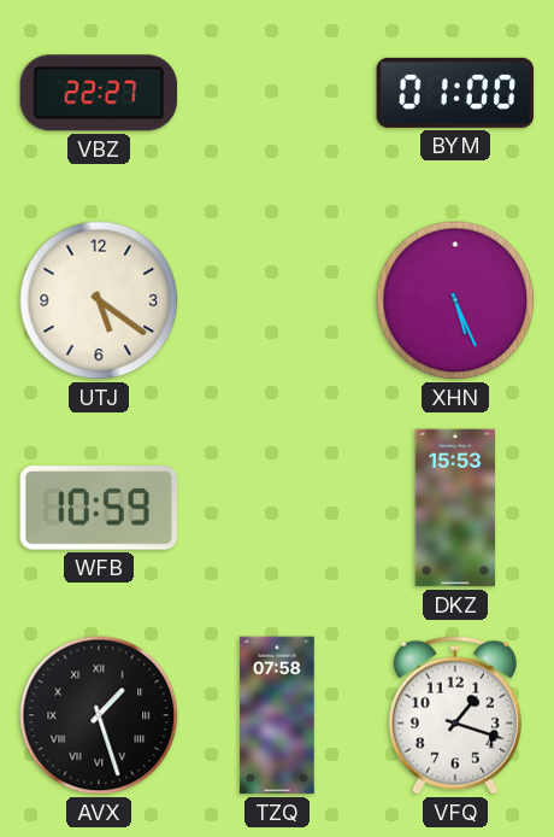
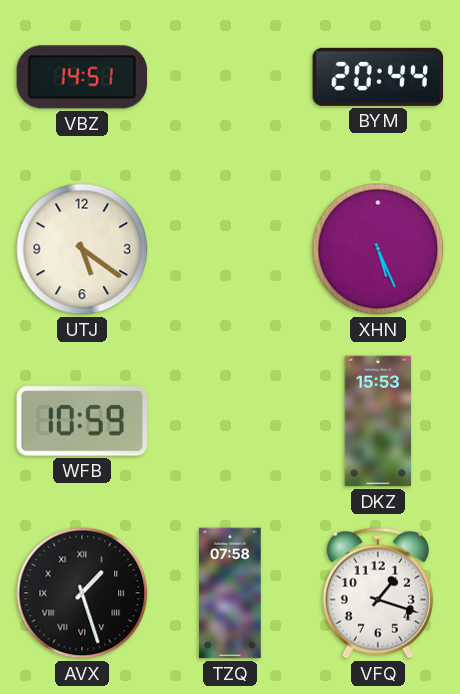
VBZ: 22:27 -> 14:51
BYM: 01:00 -> 20:44
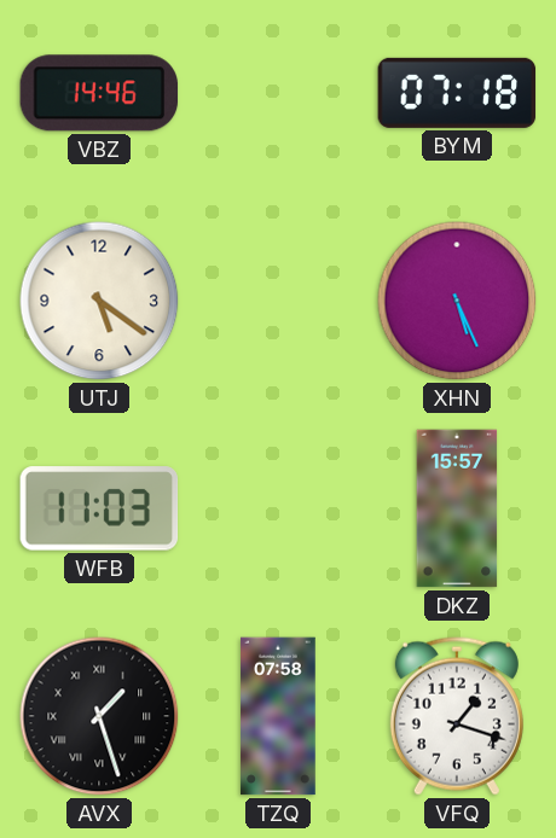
VBZ: 14:51 -> 14:46
BYM: 20:44 -> 07:18
WFB: 10:59 -> 11:03
DKZ: 15:53 -> 15:57
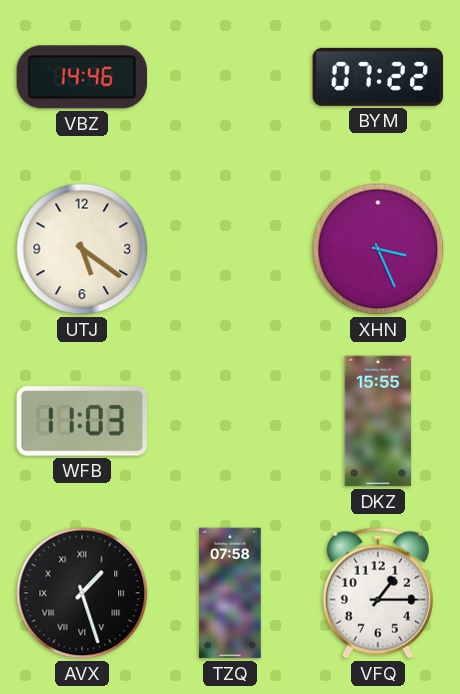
BYM: 07:18 -> 07:22
XHN: 5:26 -> 3:26
DKZ: 15:57 -> 15:55
VFQ: 1:18 -> 1:15
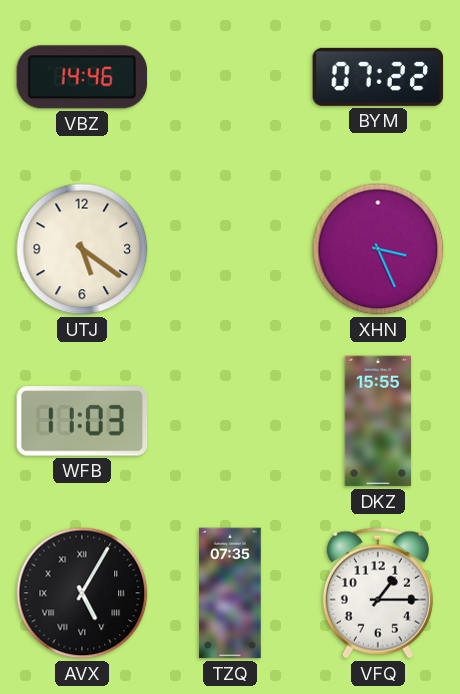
AVX: 1:27 -> 5:05
TZQ: 07:58 -> 07:35
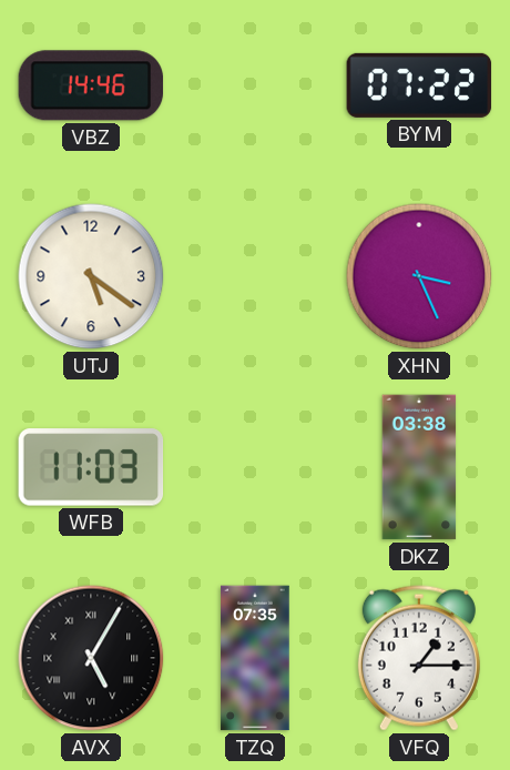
DKZ: 15:55 -> 03:38
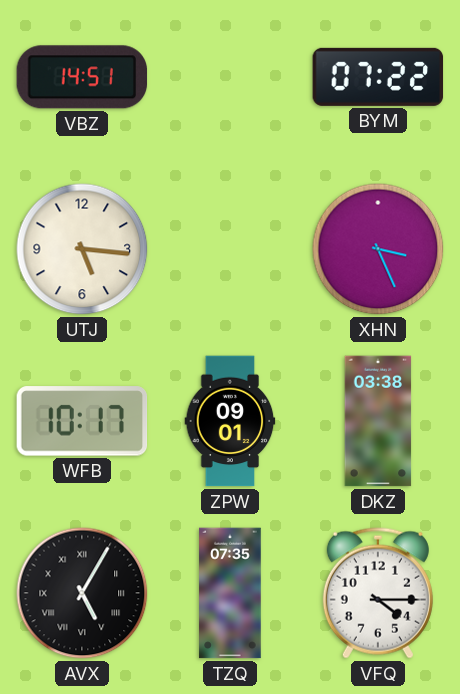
VBZ: 14:46 -> 14:51
UTJ: 5:21 -> 5:16
WFB: 11:03 -> 10:17
ZPW: none -> 09:01
VFQ: 1:15 -> 4:15
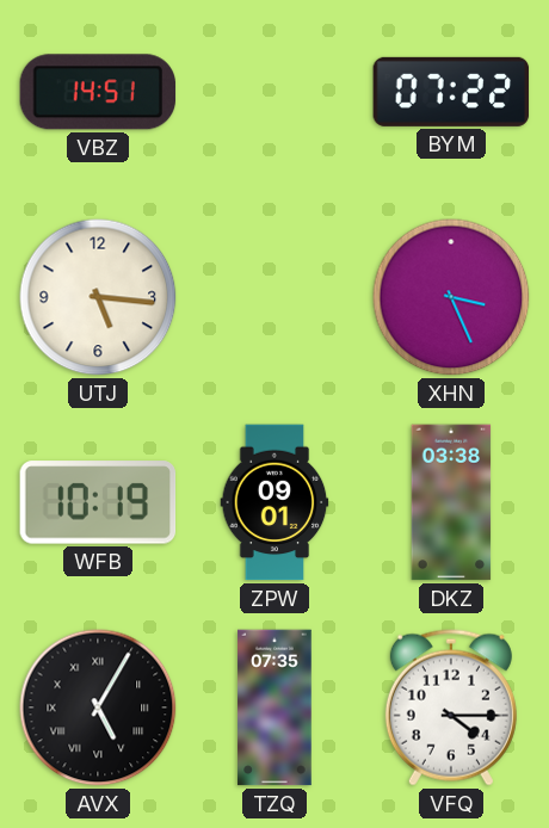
WFB: 10:17 -> 10:19
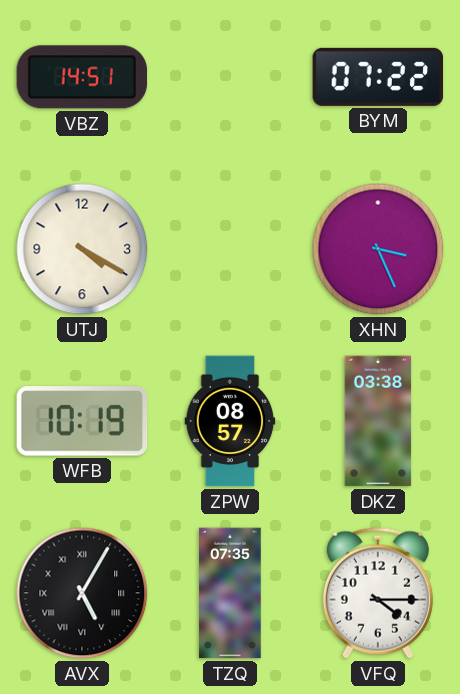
UTJ: 5:16 -> 4:20
ZPW: 09:01 -> 08:57
